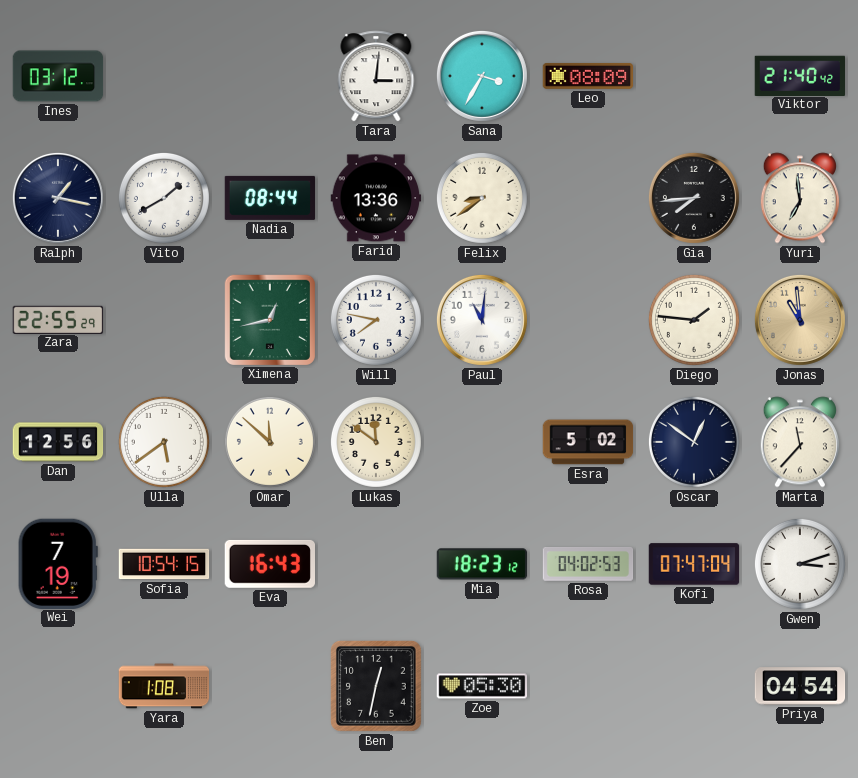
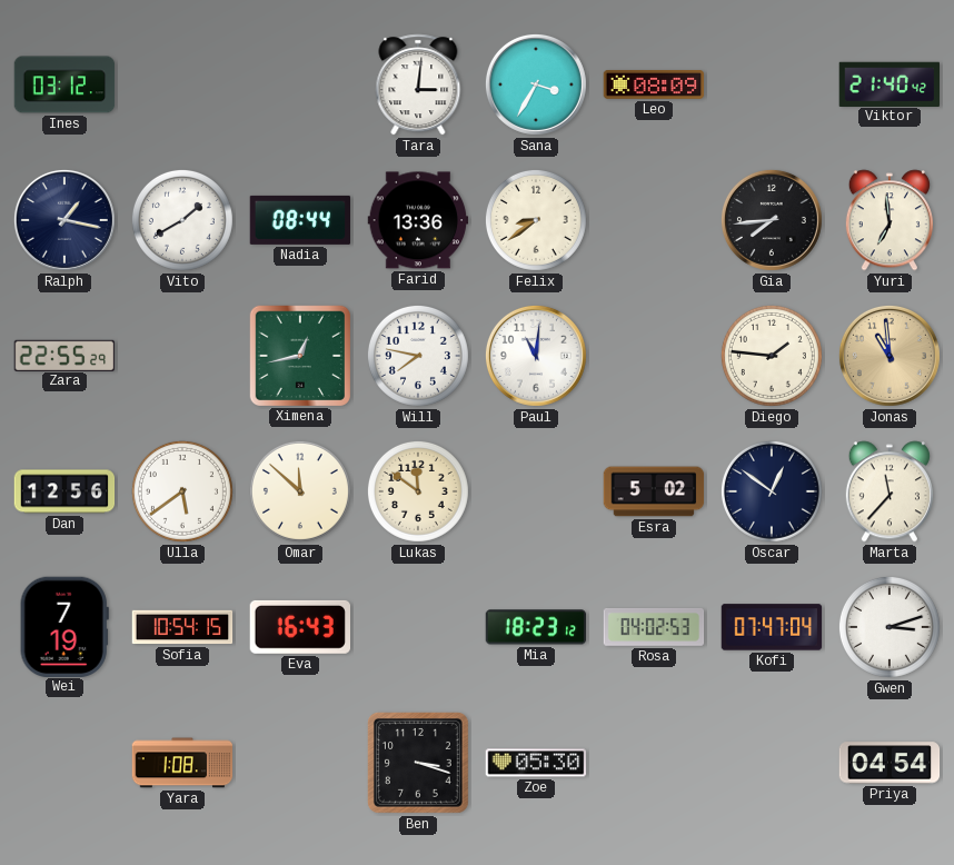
Ben: 12:32 -> 3:18
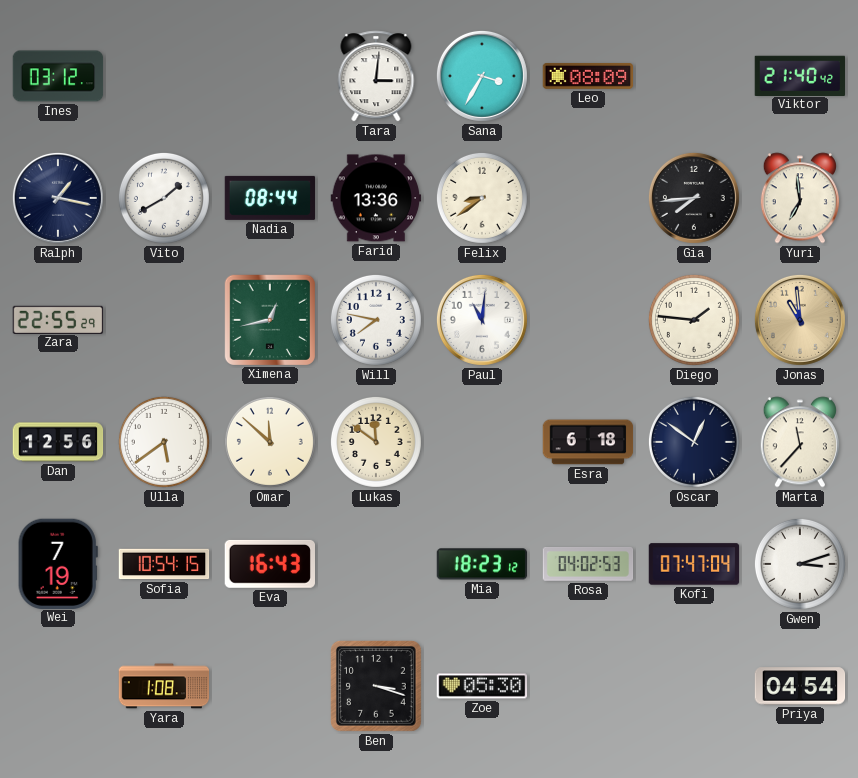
Esra: 5:02 -> 6:18
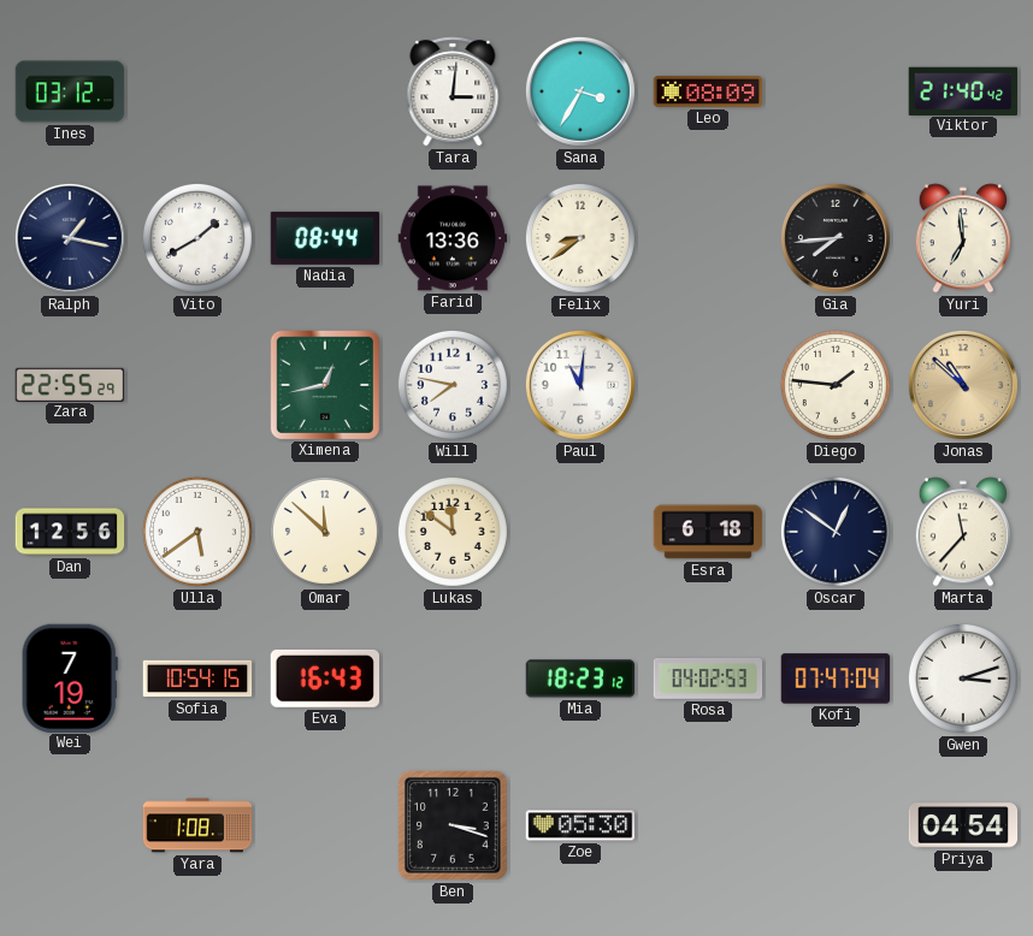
Jonas: 10:59 -> 10:52
